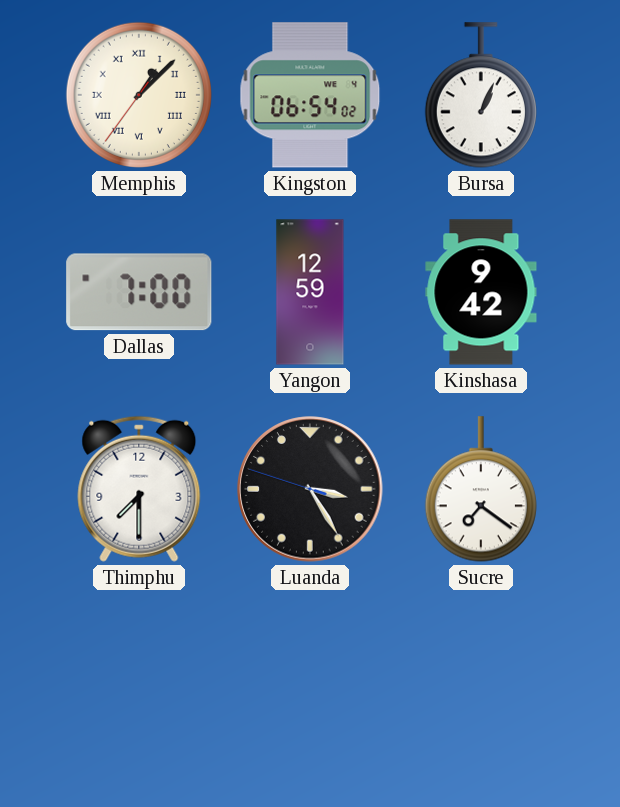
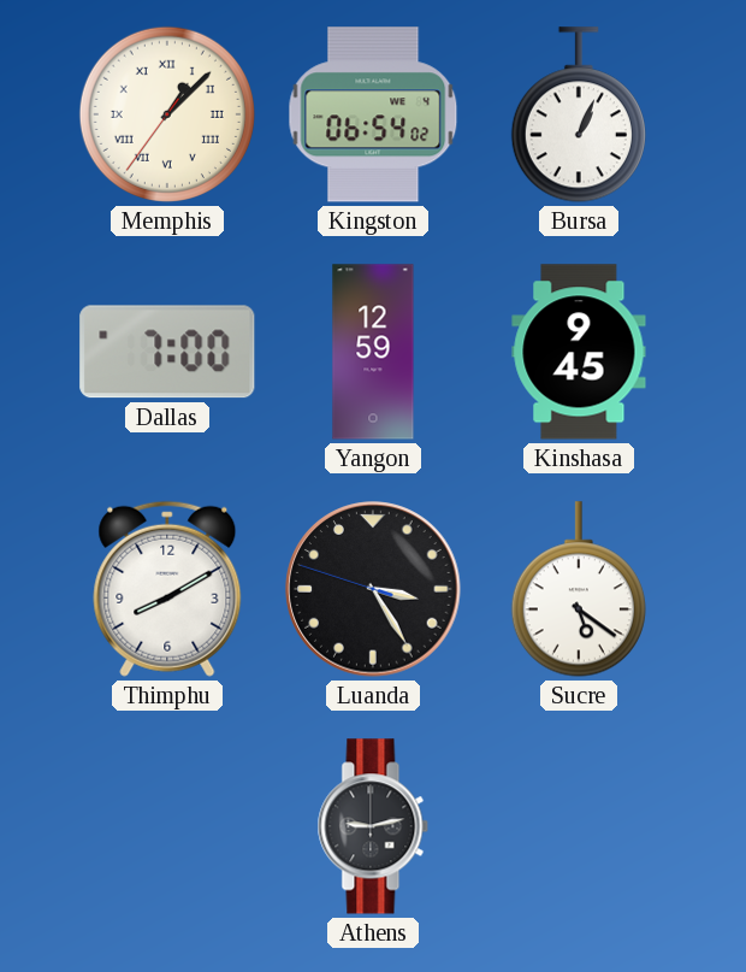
Kinshasa: 9:42 -> 9:45
Thimphu: 7:30 -> 8:10
Sucre: 7:21 -> 5:21
Athens: none -> 9:13
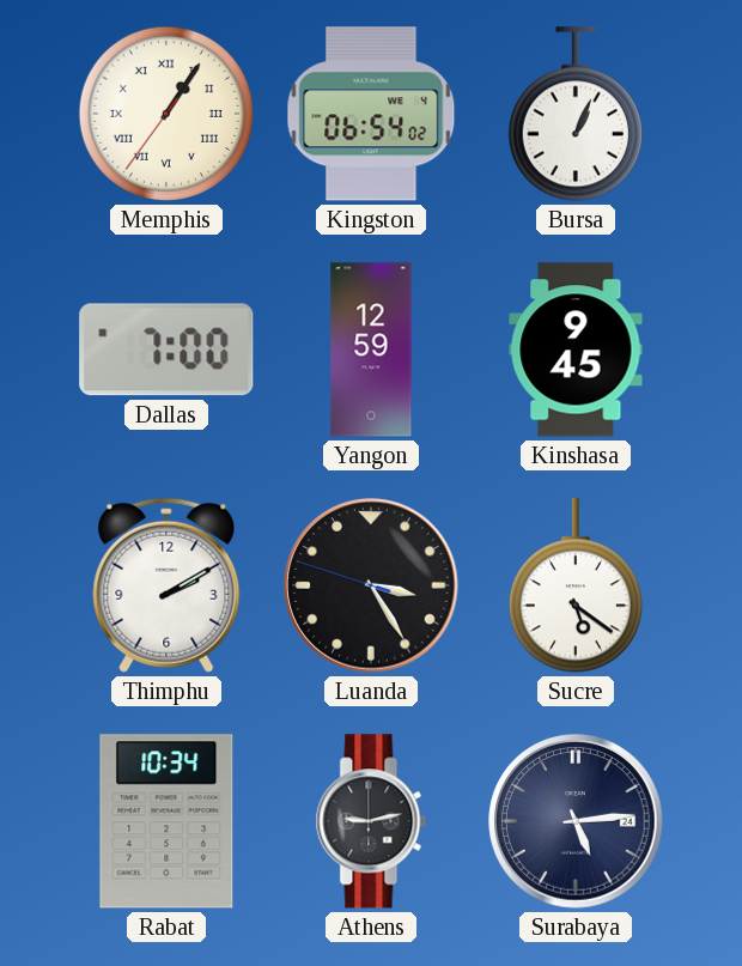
Memphis: 1:07 -> 1:05
Thimphu: 8:10 -> 2:10
Rabat: none -> 10:34
Surabaya: none -> 5:14
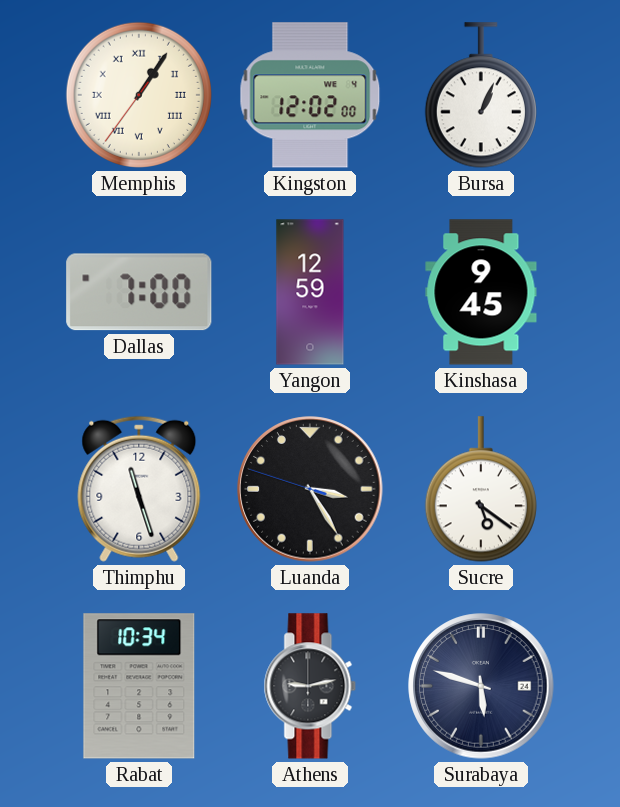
Kingston: 06:54 -> 12:02
Thimphu: 2:10 -> 11:27
Surabaya: 5:14 -> 5:48
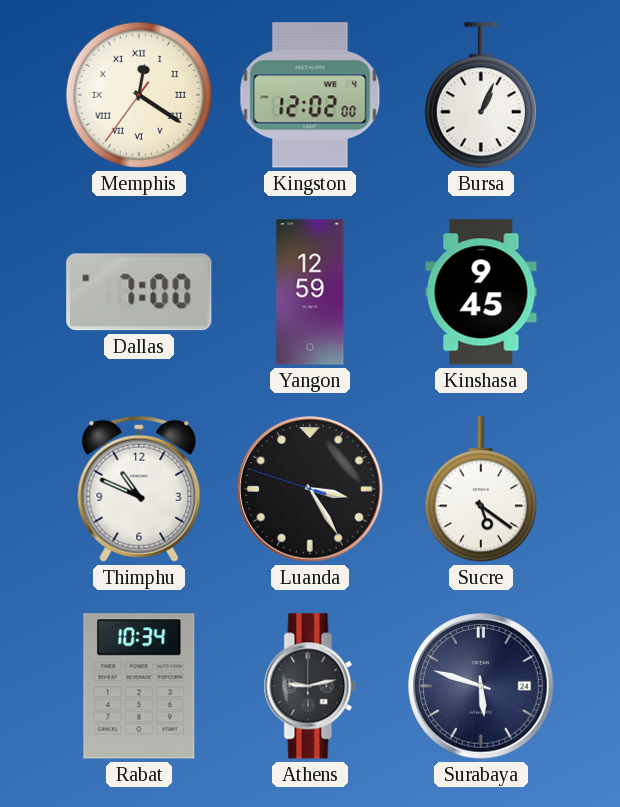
Memphis: 1:05 -> 12:20
Thimphu: 11:27 -> 10:49
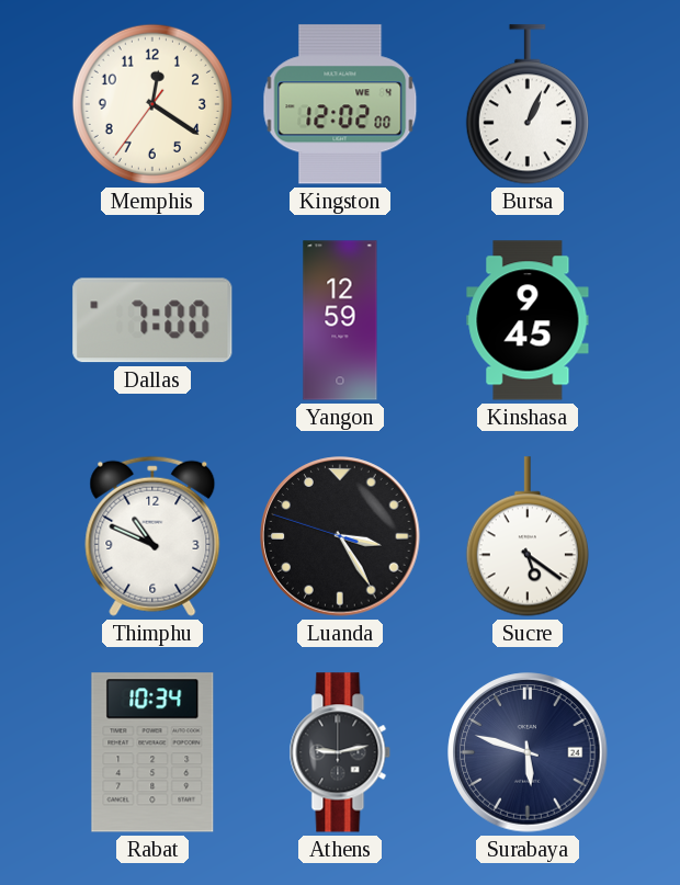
Memphis numerals: Roman -> Arabic
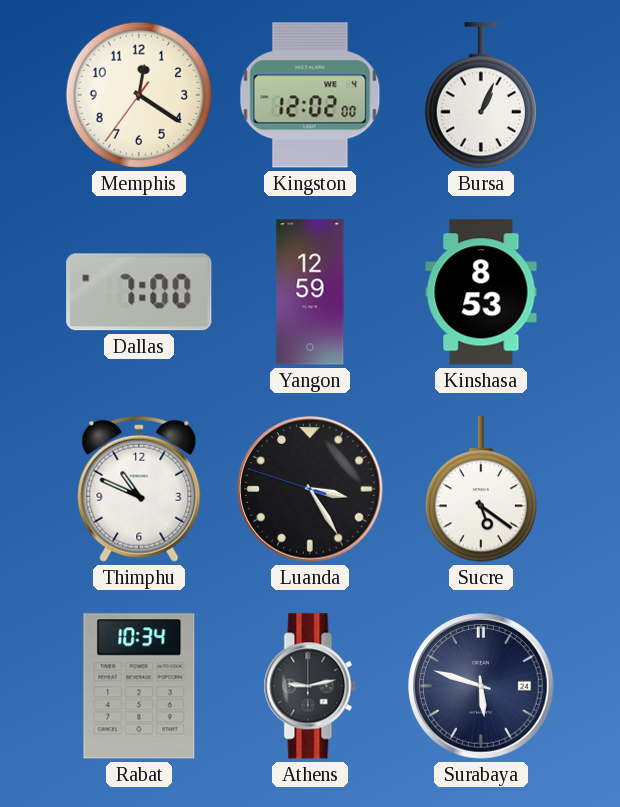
Kinshasa: 9:45 -> 8:53
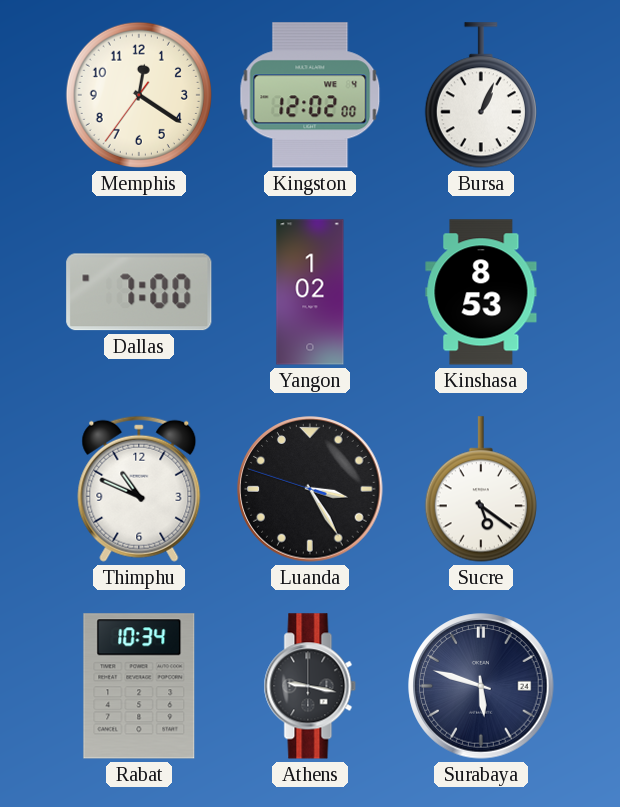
Yangon: 12:59 -> 1:02
Athens: 9:13 -> 9:17
